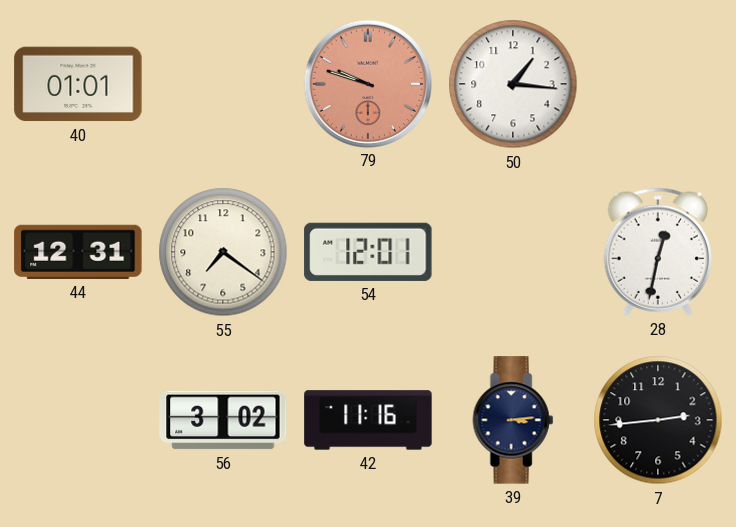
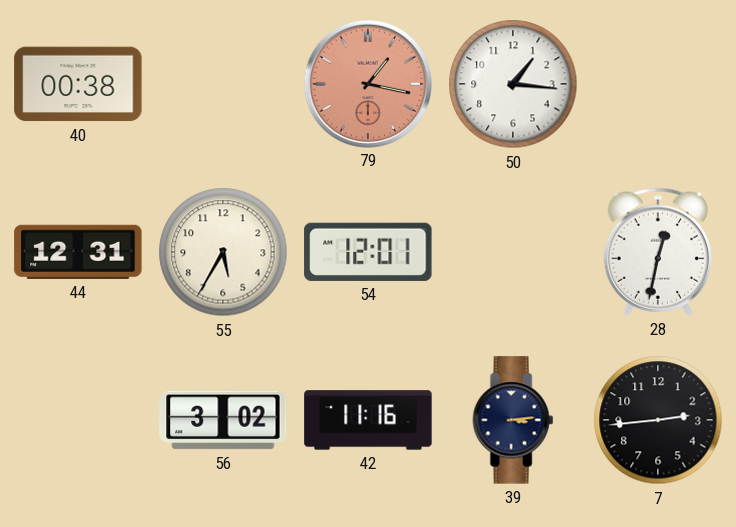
40: 01:01 -> 00:38
79: 9:48 -> 1:17
55: 7:21 -> 5:35
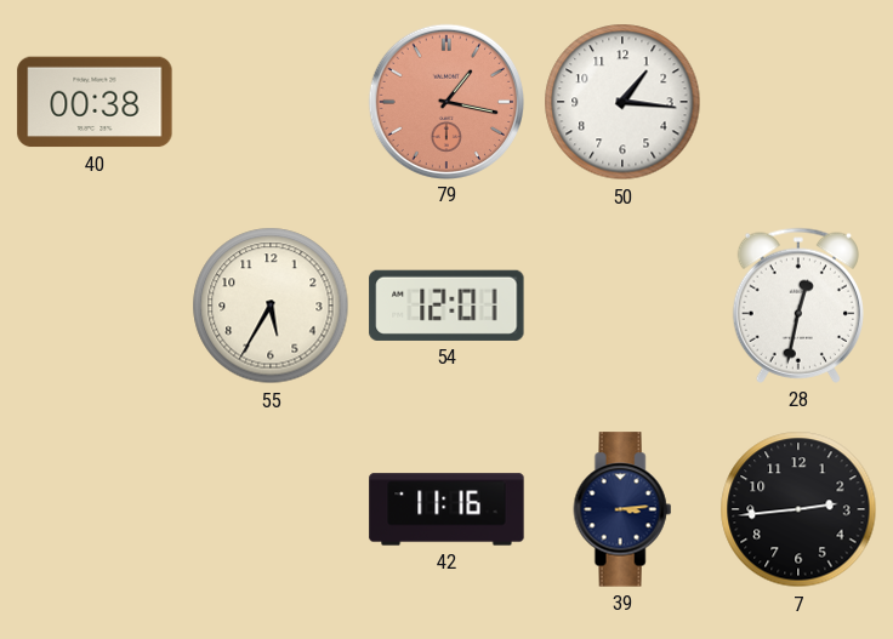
44: 12:31 -> none
56: 3:02 -> none
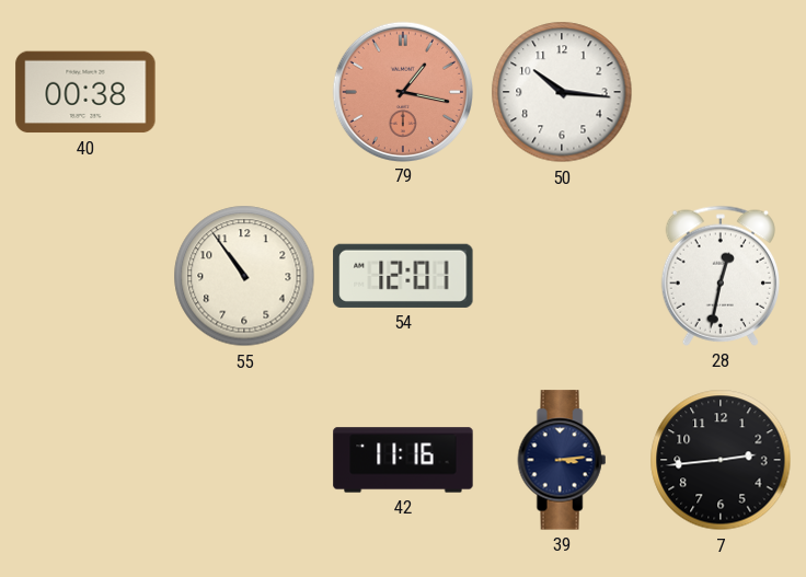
50: 1:16 -> 10:16
55: 5:35 -> 10:54
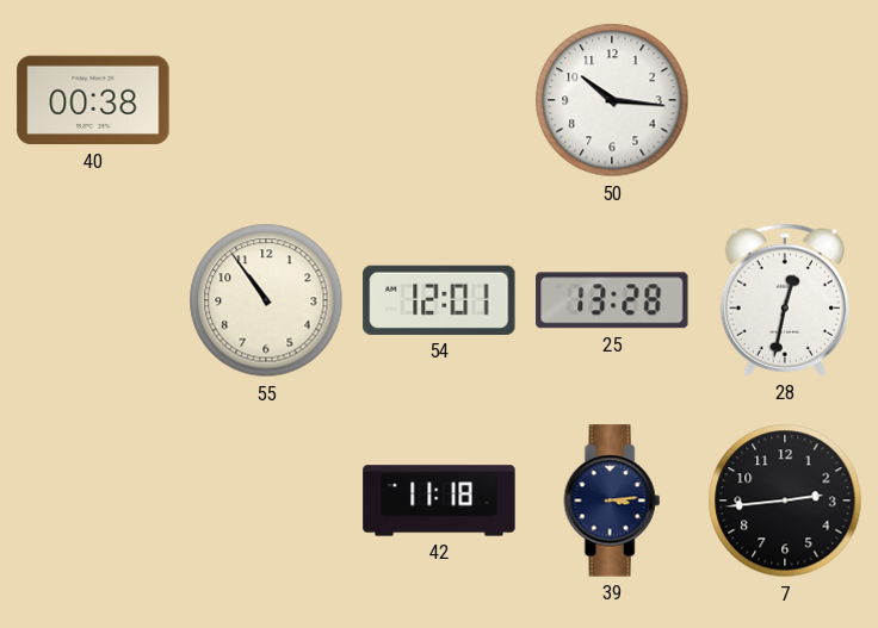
79: 1:17 -> none
25: none -> 13:28
42: 11:16 -> 11:18
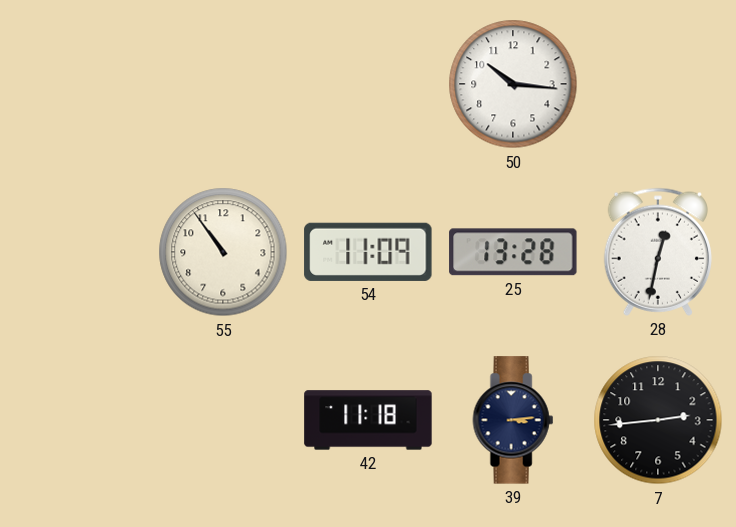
40: 00:38 -> none
54: 12:01 -> 11:09
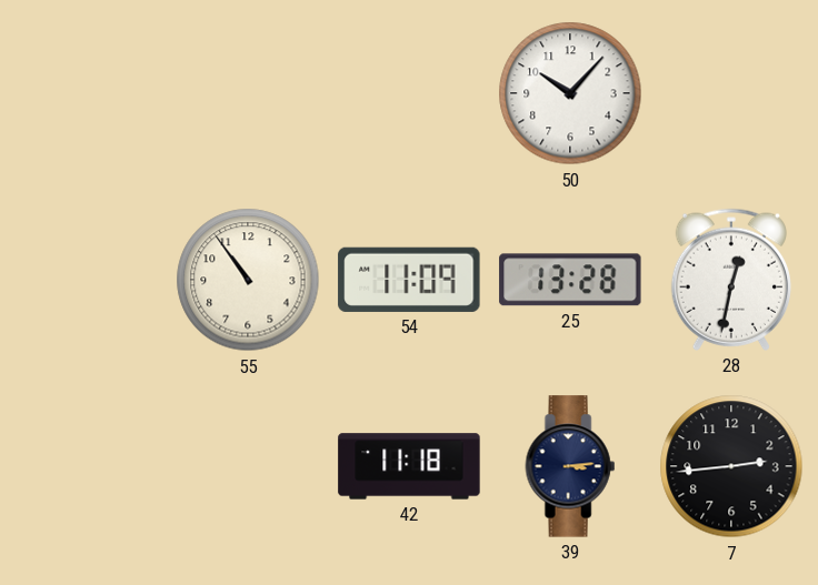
50: 10:16 -> 10:07
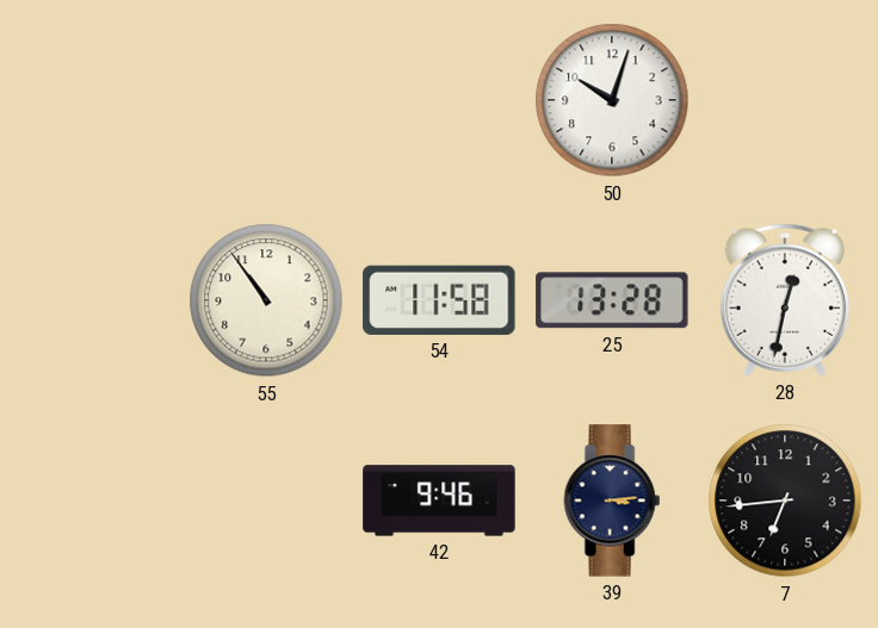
50: 10:07 -> 10:03
54: 11:09 -> 11:58
42: 11:18 -> 9:46
7: 2:44 -> 6:44
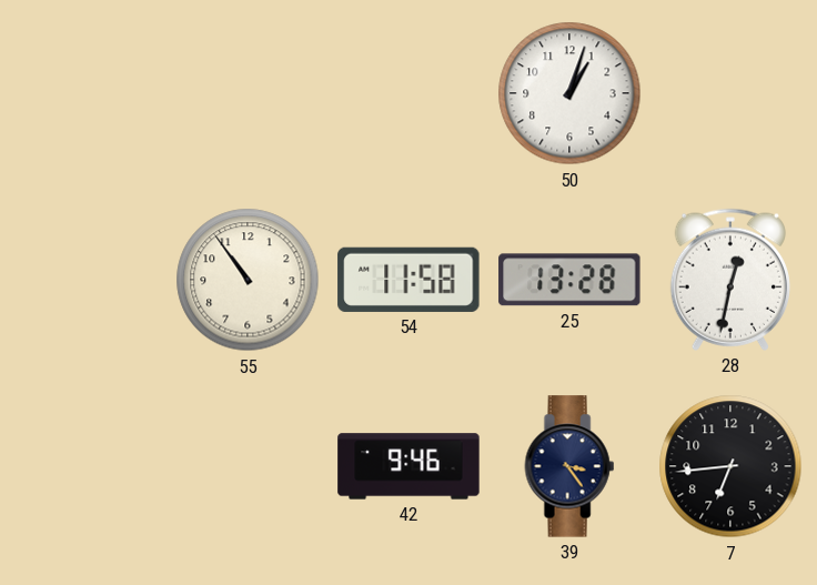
50: 10:03 -> 1:03
39: 3:14 -> 3:24
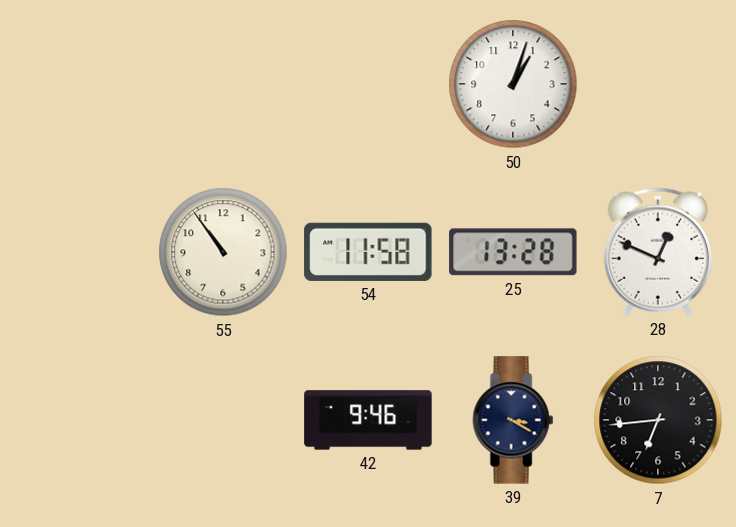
28: 12:32 -> 12:49
39: 3:24 -> 3:20
